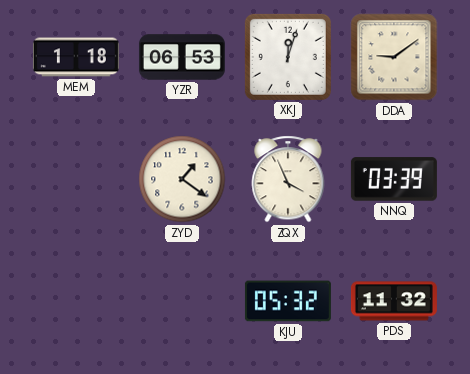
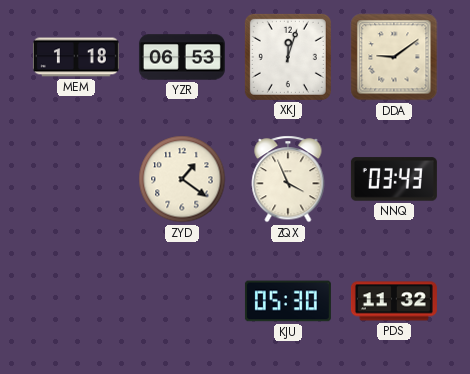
NNQ: 03:39 -> 03:43
KJU: 05:32 -> 05:30
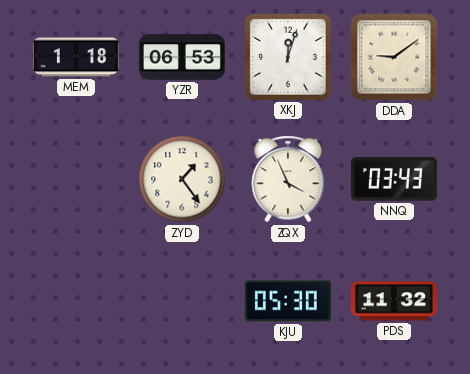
ZYD: 1:21 -> 1:24
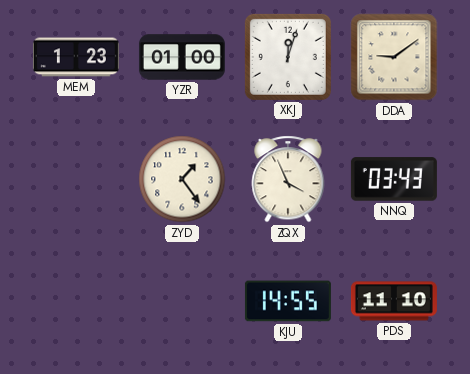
MEM: 1:18 -> 1:23
YZR: 06:53 -> 01:00
KJU: 05:30 -> 14:55
PDS: 11:32 -> 11:10
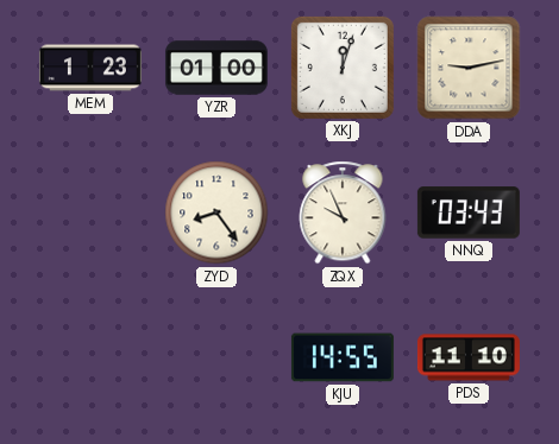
DDA: 9:09 -> 9:13
ZYD: 1:24 -> 8:24
ZQX: 3:56 -> 9:56
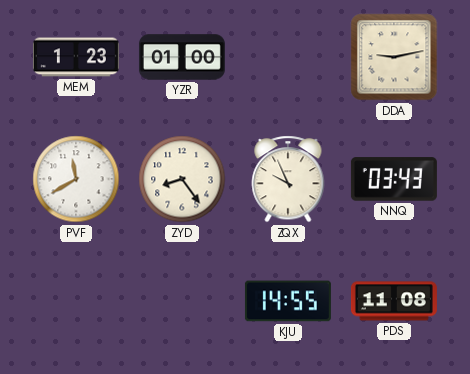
XKJ: 12:03 -> none
PVF: none -> 11:40
PDS: 11:10 -> 11:08
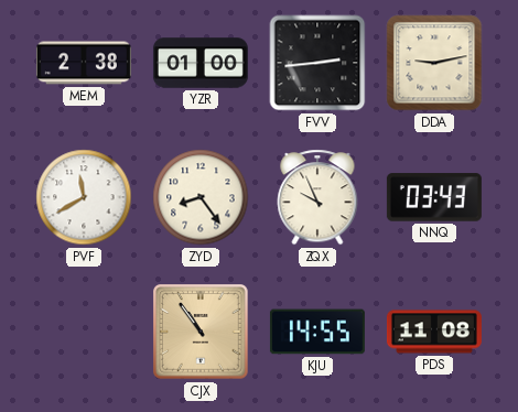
MEM: 1:23 -> 2:38
FVV: none -> 2:44
CJX: none -> 10:54
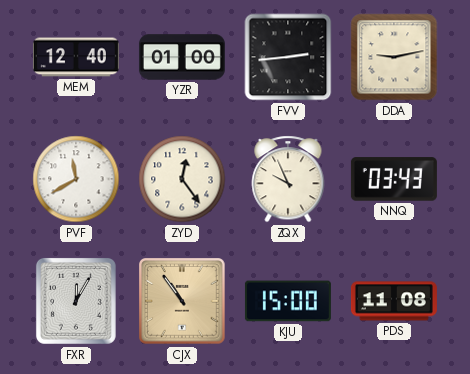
MEM: 2:38 -> 12:40
ZYD: 8:24 -> 12:24
FXR: none -> 12:05
KJU: 14:55 -> 15:00
